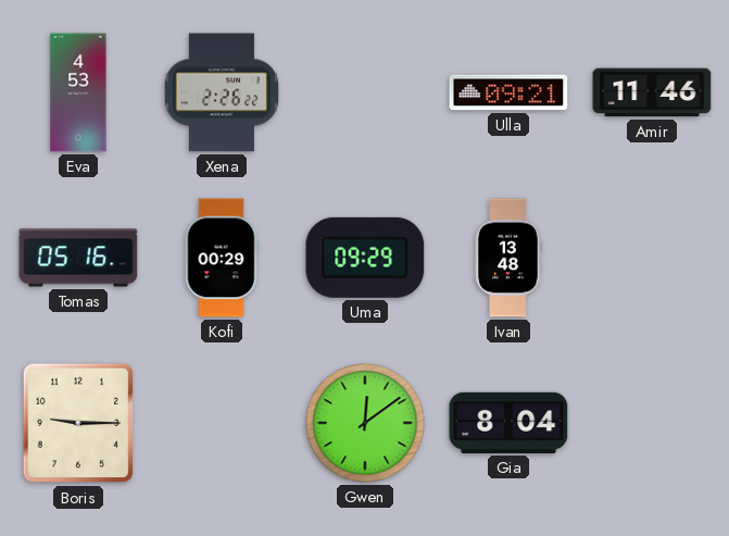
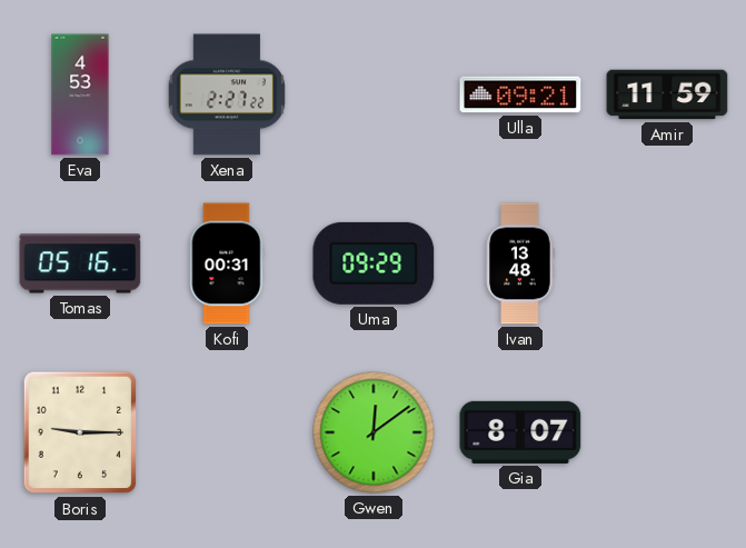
Xena: 2:26 -> 2:27
Amir: 11:46 -> 11:59
Kofi: 00:29 -> 00:31
Gia: 8:04 -> 8:07
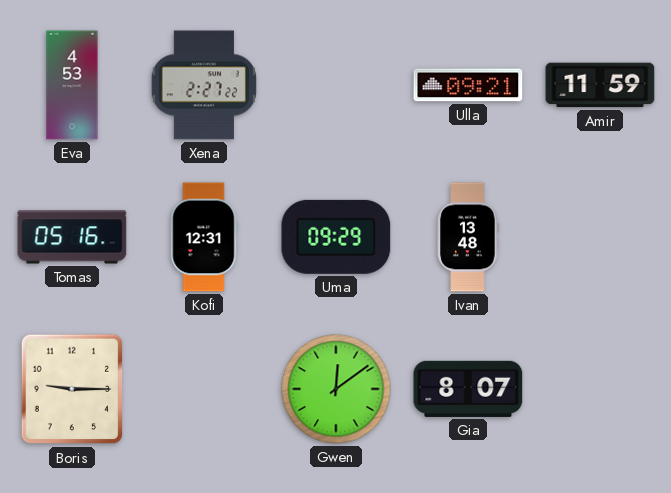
Kofi: 00:31 -> 12:31
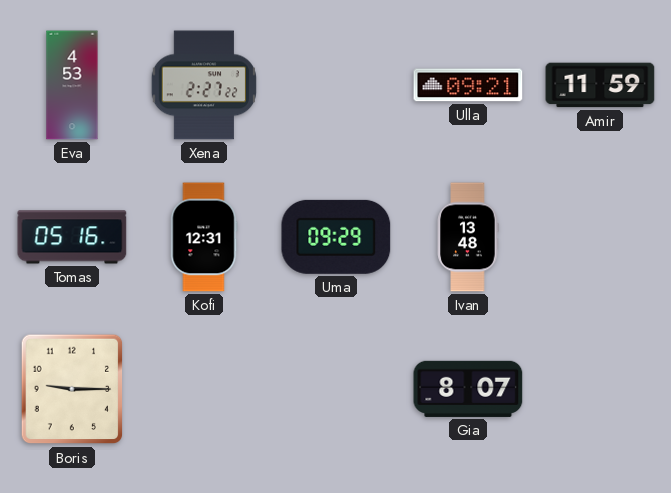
Gwen: 12:09 -> none
